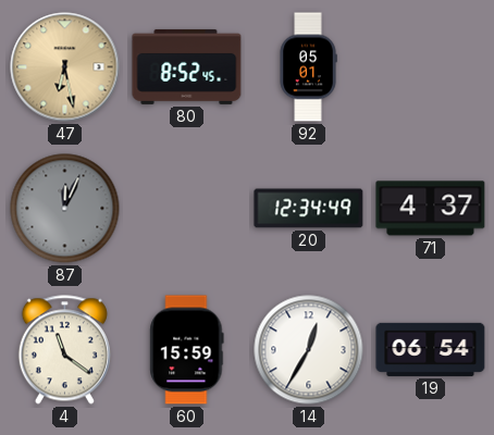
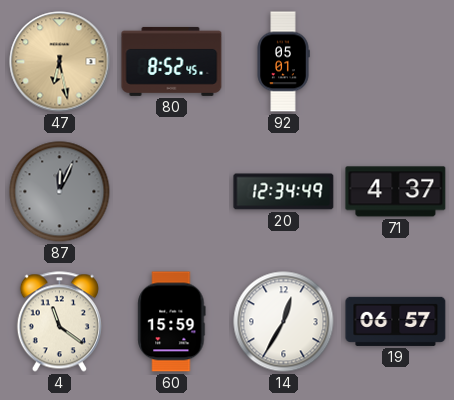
19: 06:54 -> 06:57
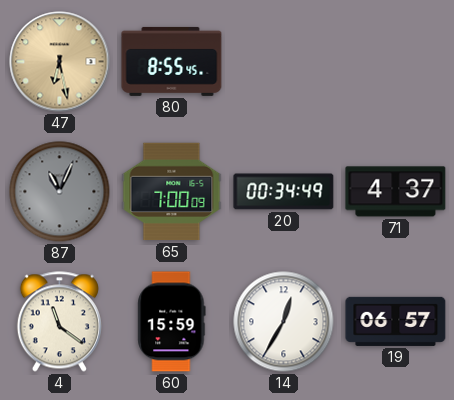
80: 8:52 -> 8:55
92: 05:01 -> none
87: 12:04 -> 11:04
65: none -> 7:00
20: 12:34 -> 00:34
